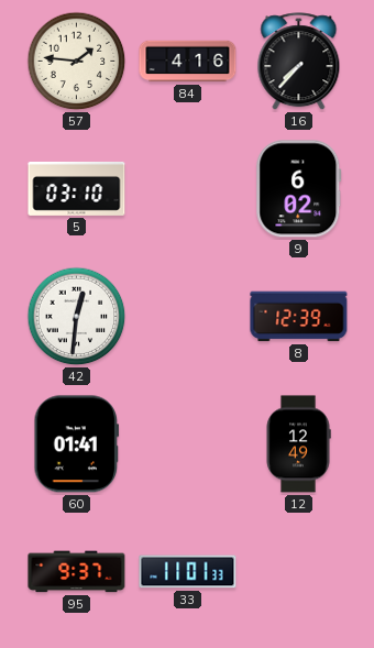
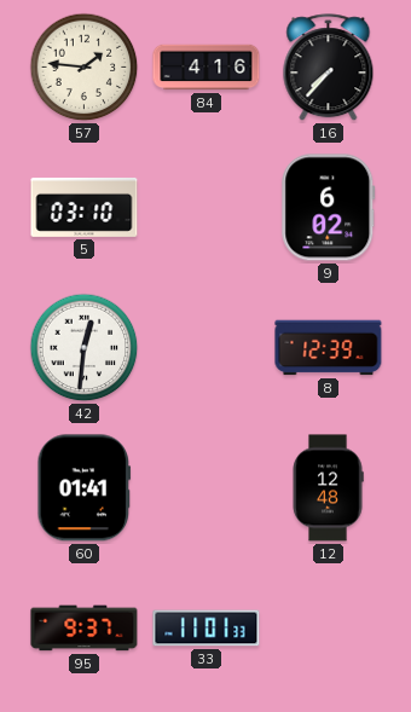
12: 12:49 -> 12:48
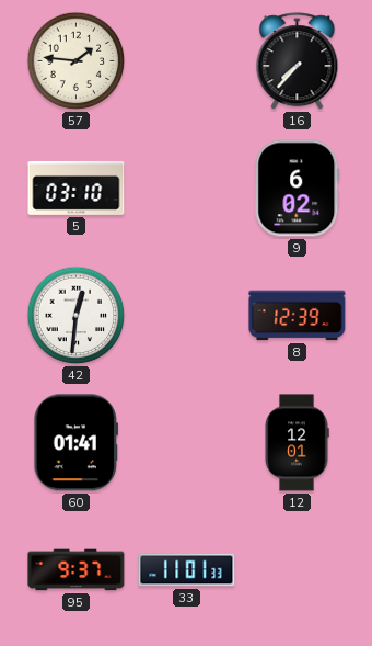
84: 4:16 -> none
12: 12:48 -> 12:01
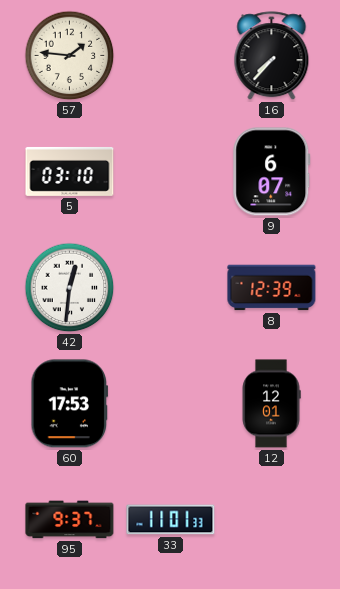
9: 6:02 -> 6:07
60: 01:41 -> 17:53
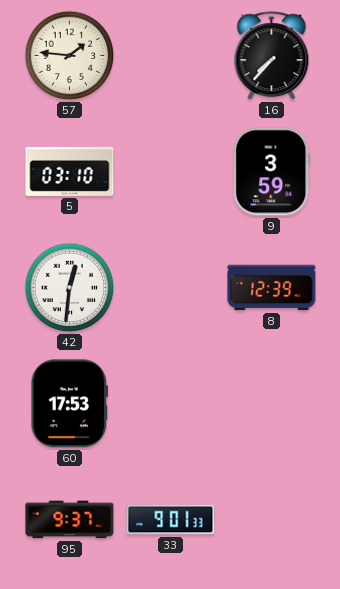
9: 6:07 -> 3:59
12: 12:01 -> none
33: 11:01 -> 9:01
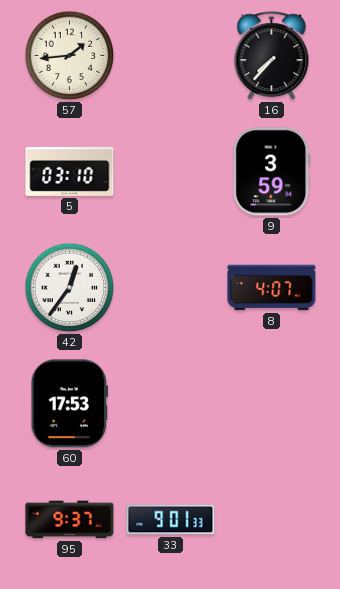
57: 1:46 -> 1:44
42: 12:31 -> 12:36
8: 12:39 -> 4:07
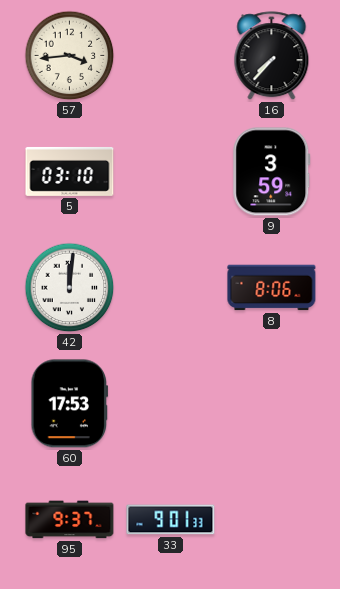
57: 1:44 -> 3:44
42: 12:36 -> 12:01
8: 4:07 -> 8:06
